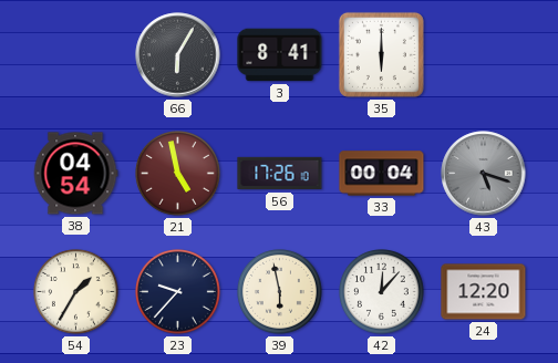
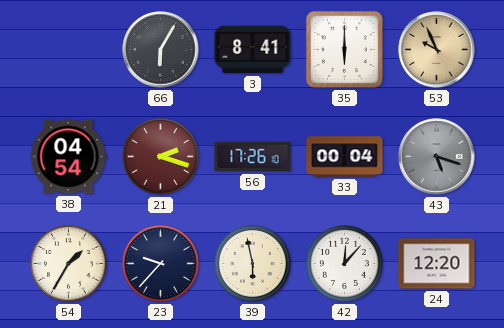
53: none -> 9:56
21: 4:58 -> 2:18
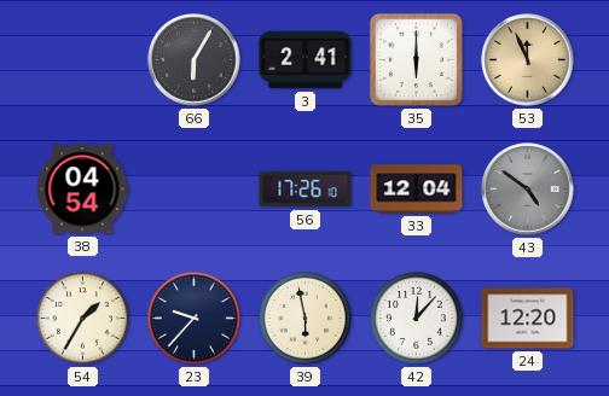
3: 8:41 -> 2:41
53: 9:56 -> 11:56
21: 2:18 -> none
33: 00:04 -> 12:04
43: 5:18 -> 4:51
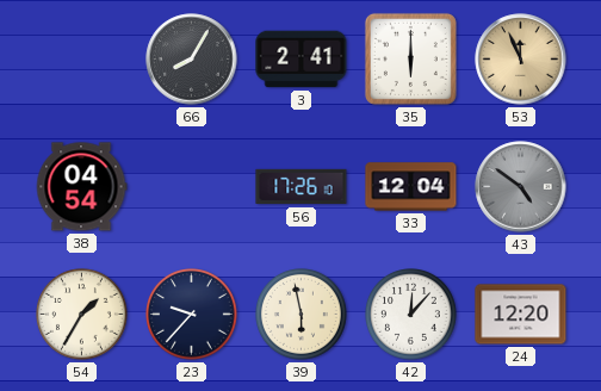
66: 6:05 -> 8:05
